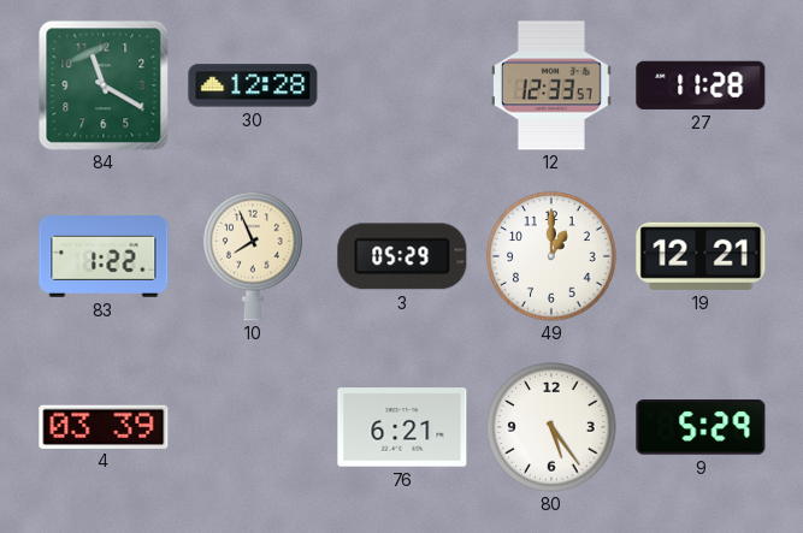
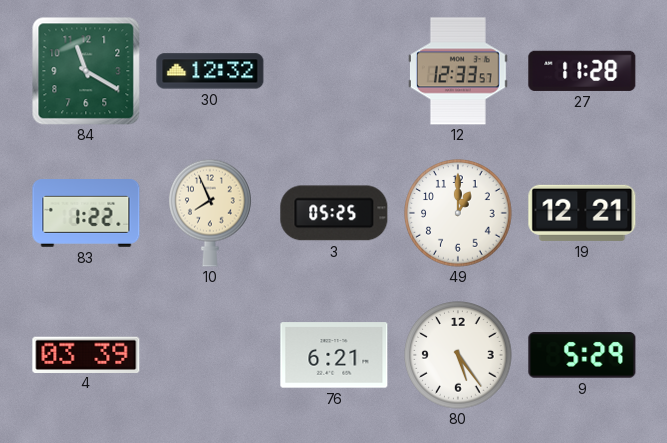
30: 12:28 -> 12:32
3: 05:29 -> 05:25
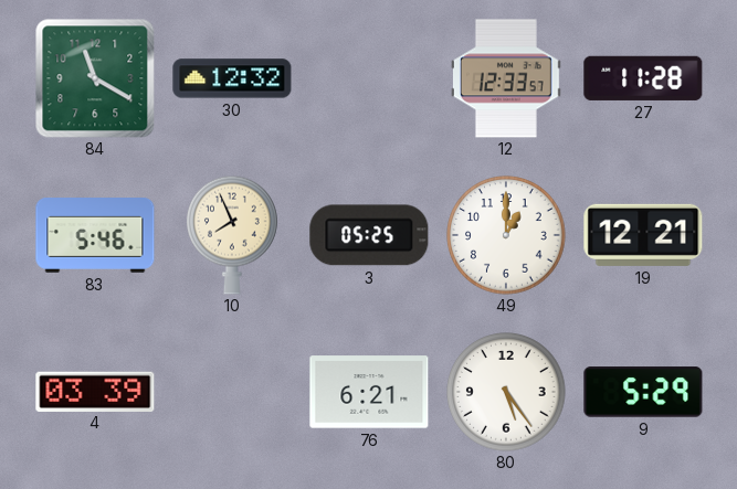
83: 1:22 -> 5:46
